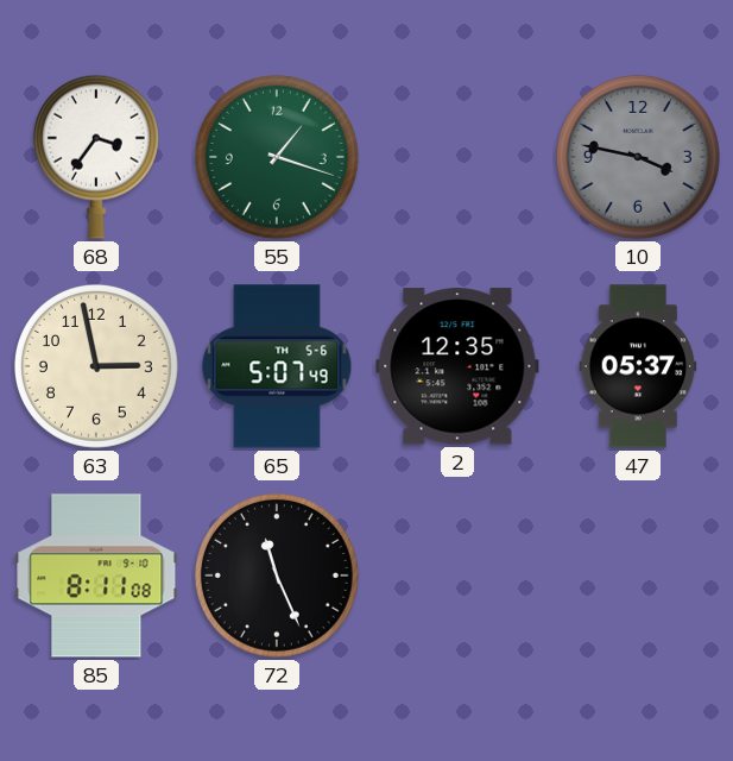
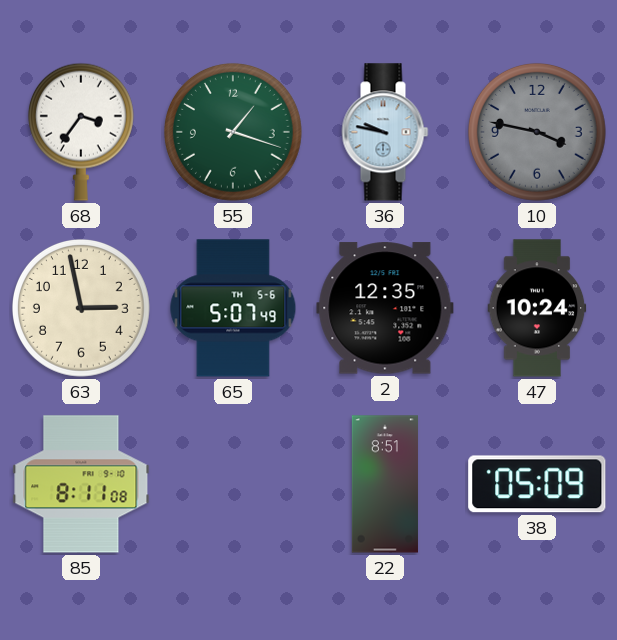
36: none -> 9:47
47: 05:37 -> 10:24
72: 11:26 -> none
22: none -> 8:51
38: none -> 05:09
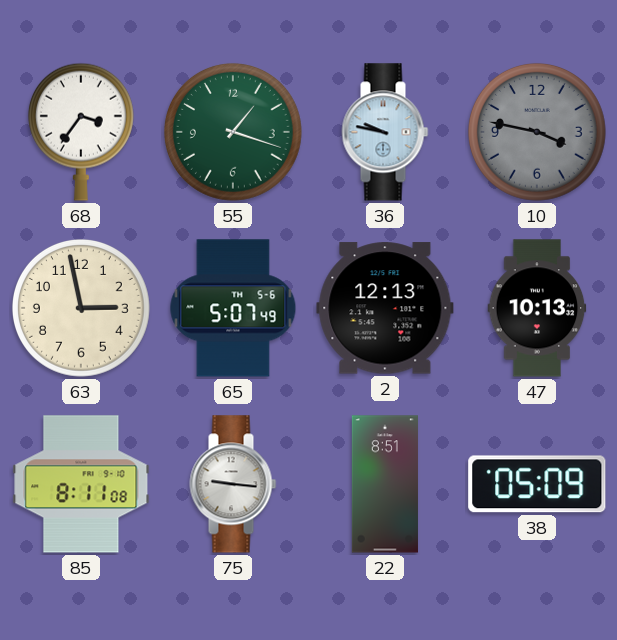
2: 12:35 -> 12:13
47: 10:24 -> 10:13
75: none -> 9:16
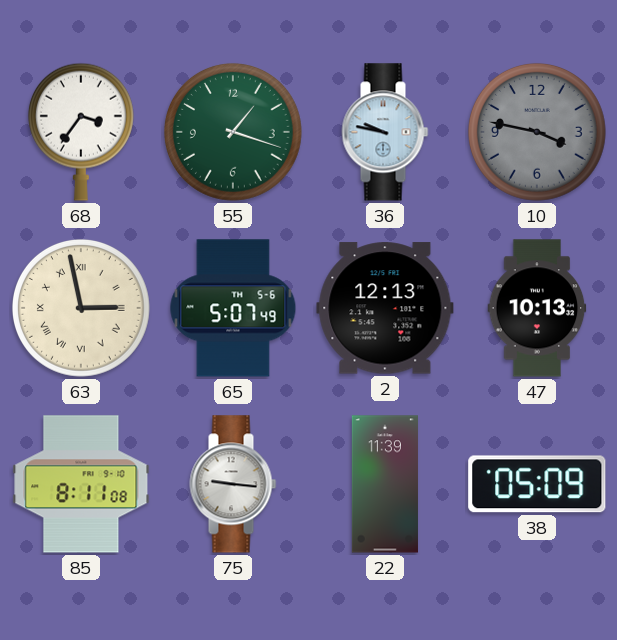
63 numerals: Arabic -> Roman
22: 8:51 -> 11:39
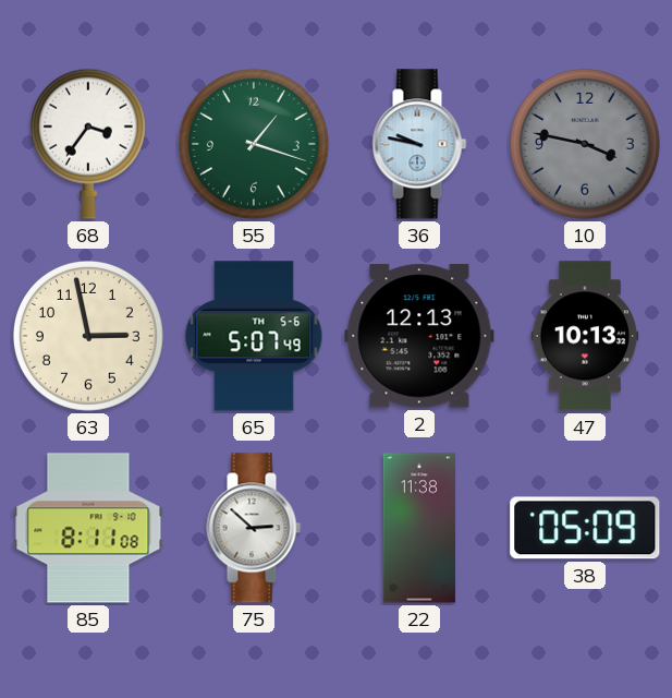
63 numerals: Roman -> Arabic
75: 9:16 -> 2:52
22: 11:39 -> 11:38
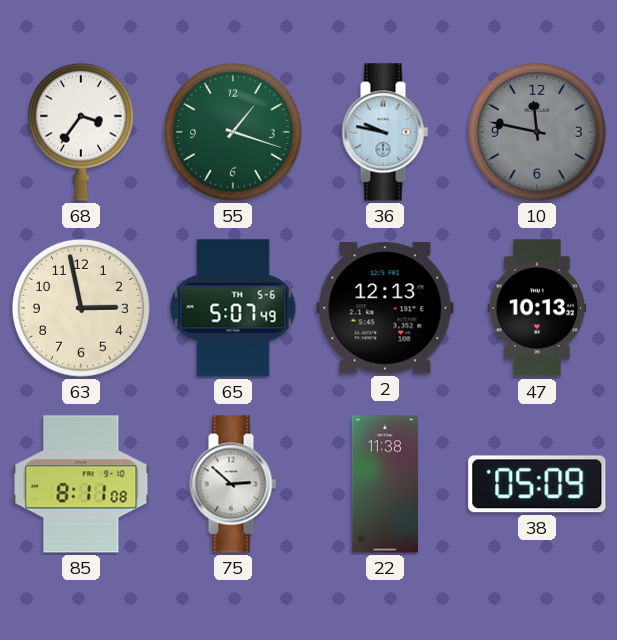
10: 3:47 -> 11:47
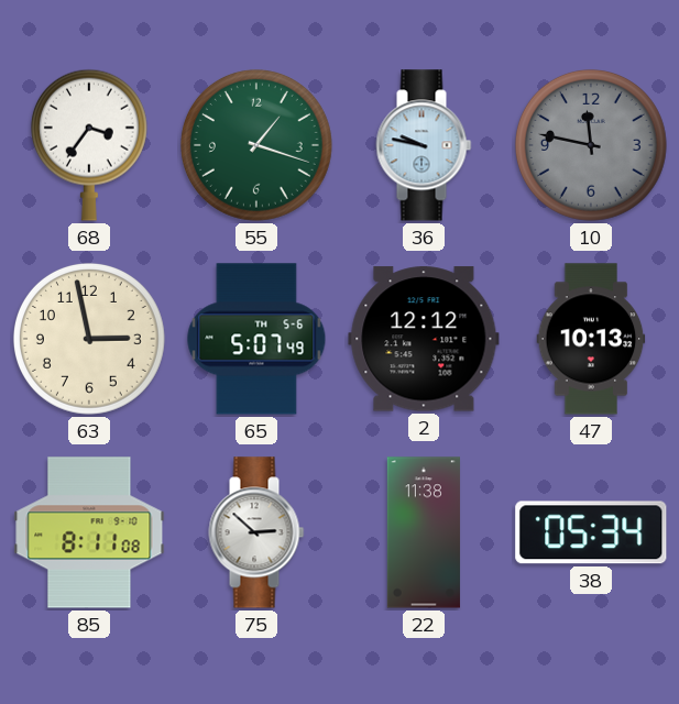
2: 12:13 -> 12:12
38: 05:09 -> 05:34
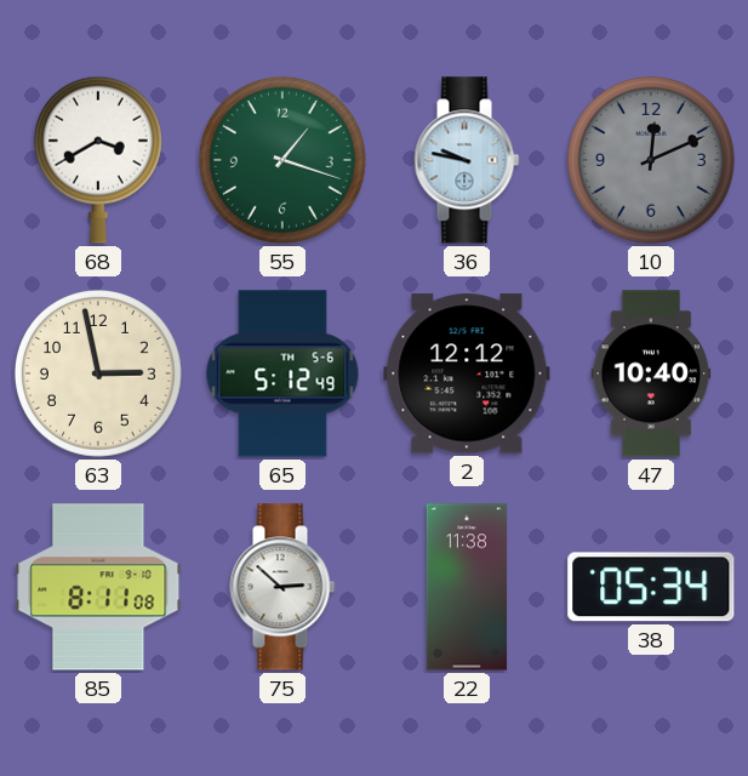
68: 3:36 -> 3:40
10: 11:47 -> 12:11
65: 5:07 -> 5:12
47: 10:13 -> 10:40
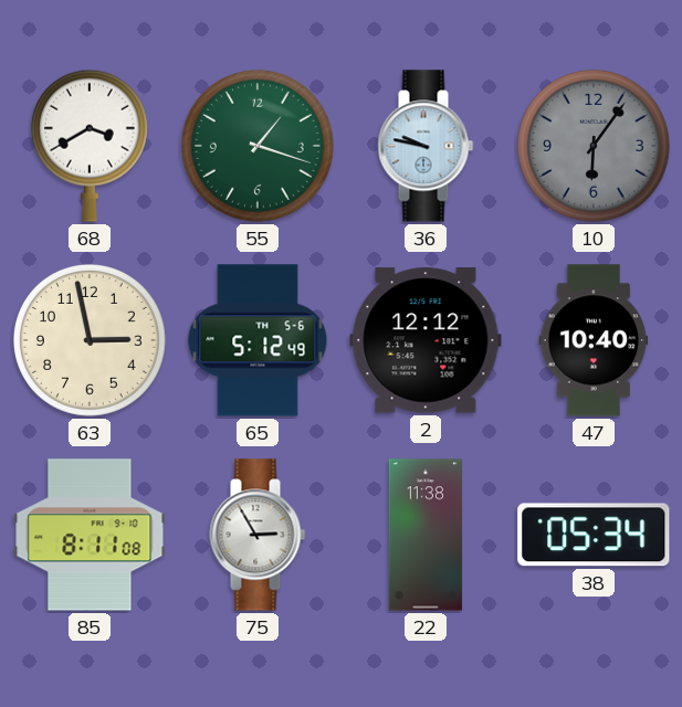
10: 12:11 -> 6:06
75: 2:52 -> 2:55
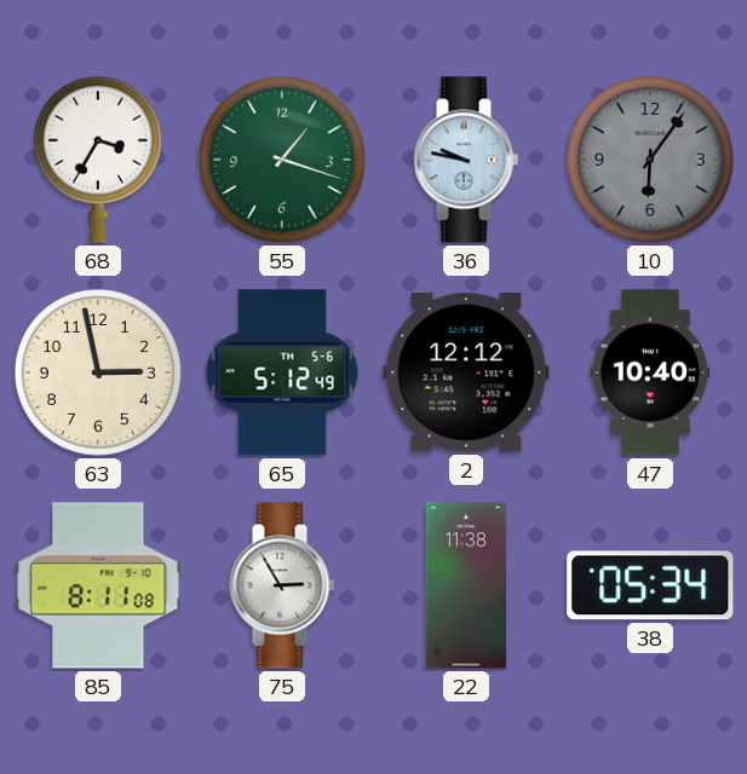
68: 3:40 -> 3:35
